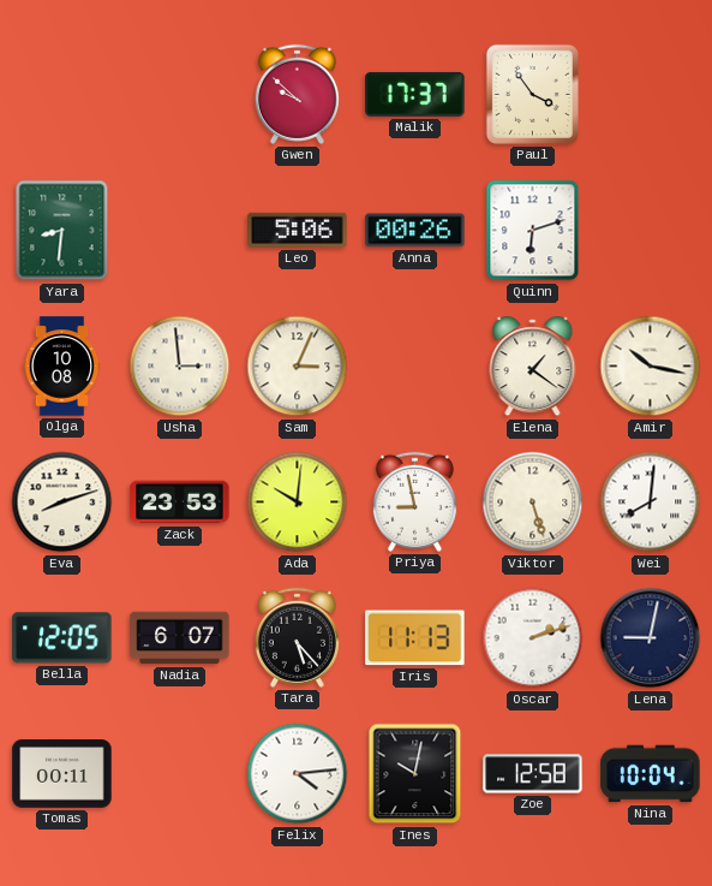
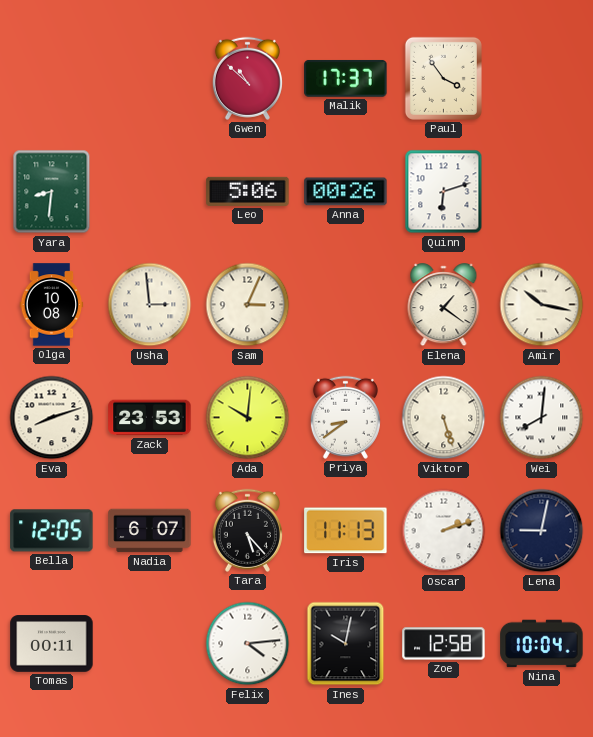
Gwen: 9:52 -> 10:52
Priya: 8:58 -> 8:39
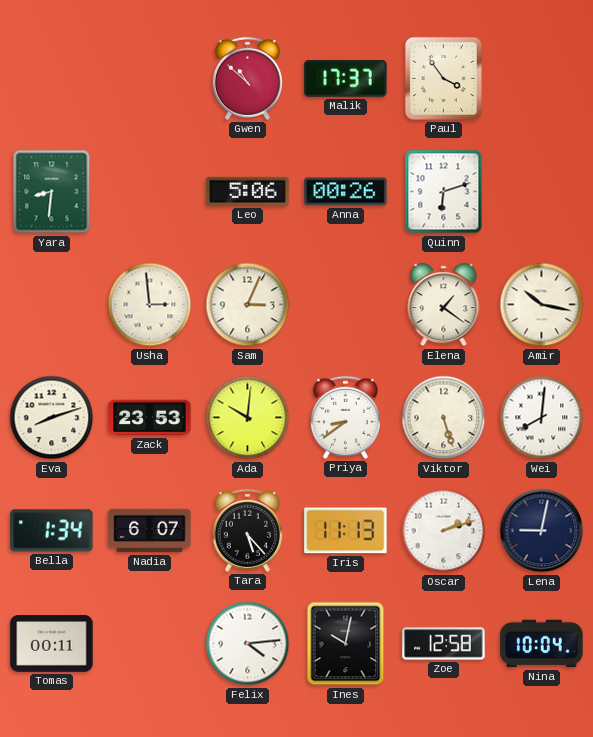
Olga: 10:08 -> none
Bella: 12:05 -> 1:34
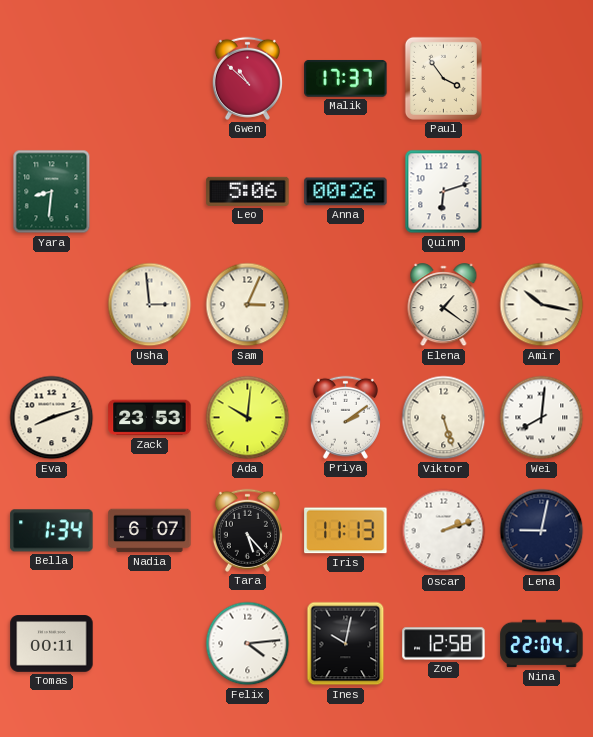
Priya: 8:39 -> 2:09
Nina: 10:04 -> 22:04
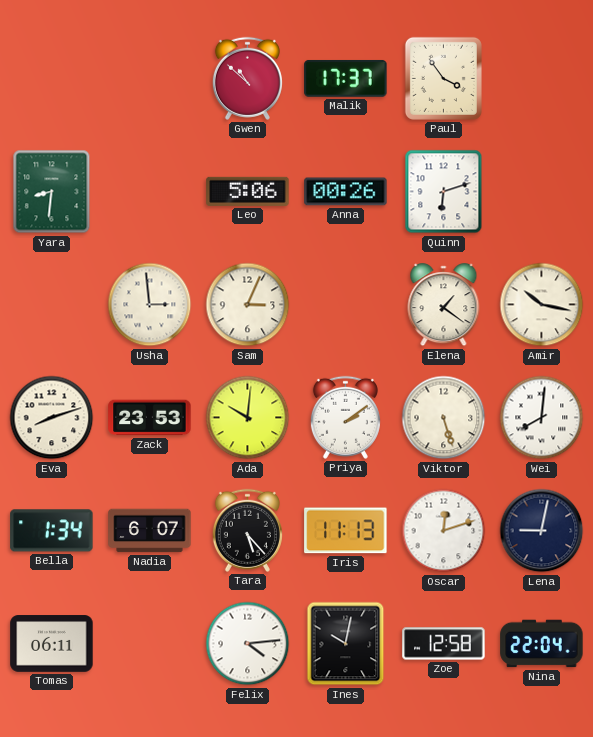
Oscar: 2:12 -> 12:12
Tomas: 00:11 -> 06:11
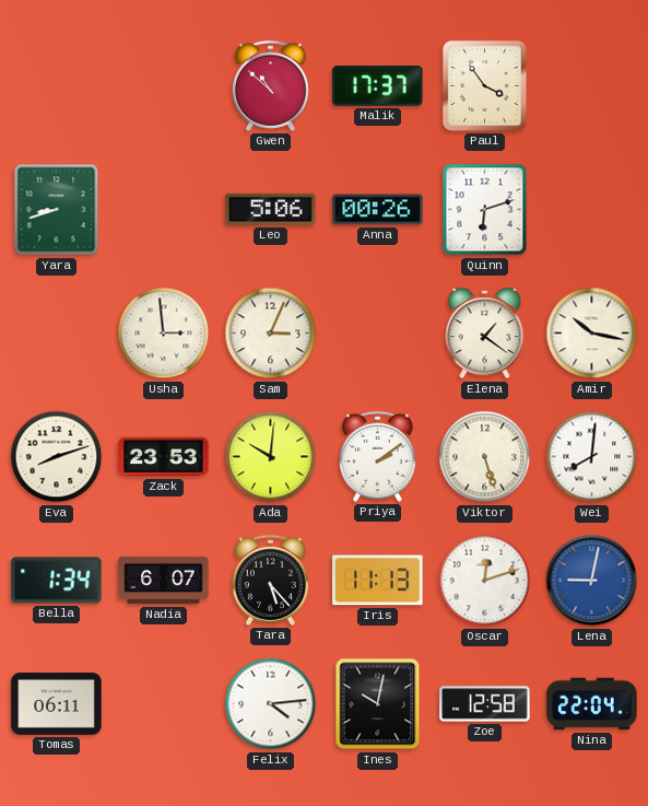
Yara: 8:31 -> 8:42
Lena dial: navy -> blue
